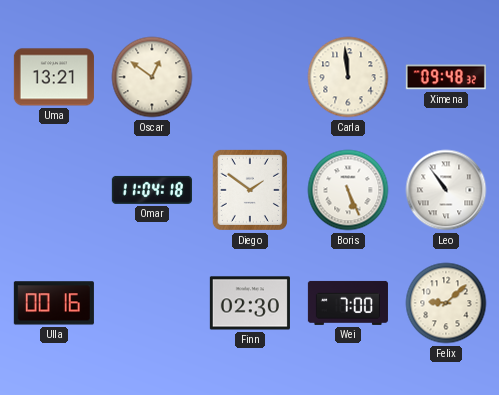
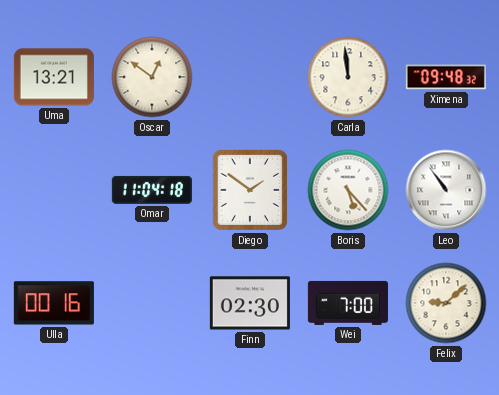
Boris: 5:26 -> 5:23
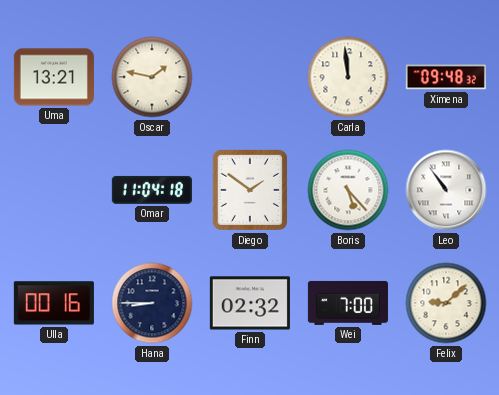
Oscar: 12:51 -> 1:47
Hana: none -> 8:45
Finn: 02:30 -> 02:32
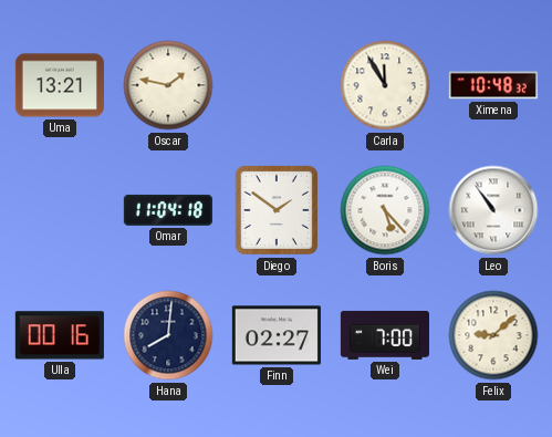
Carla: 11:59 -> 11:55
Ximena: 09:48 -> 10:48
Hana: 8:45 -> 8:01
Finn: 02:32 -> 02:27
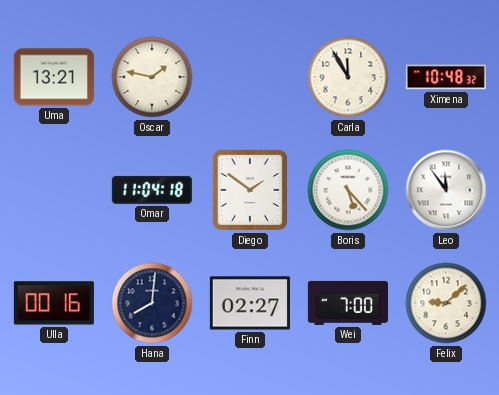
Leo: 10:54 -> 11:54
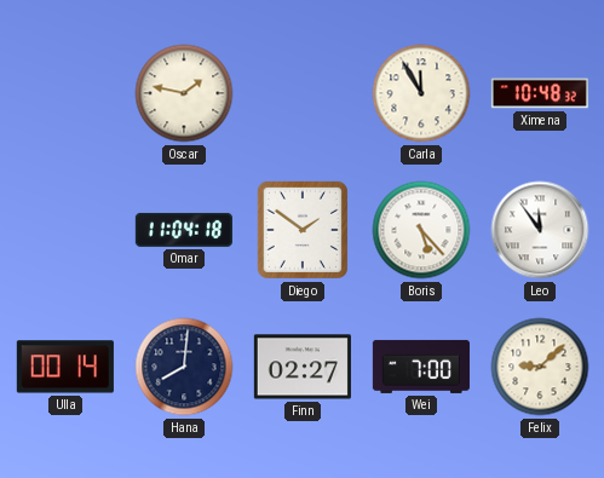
Uma: 13:21 -> none
Ulla: 00:16 -> 00:14
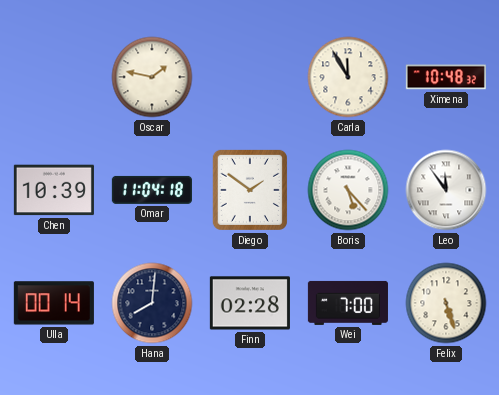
Chen: none -> 10:39
Finn: 02:27 -> 02:28
Felix: 9:08 -> 5:27
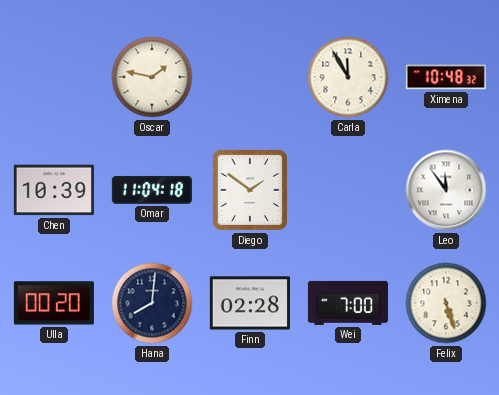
Boris: 5:23 -> none
Ulla: 00:14 -> 00:20
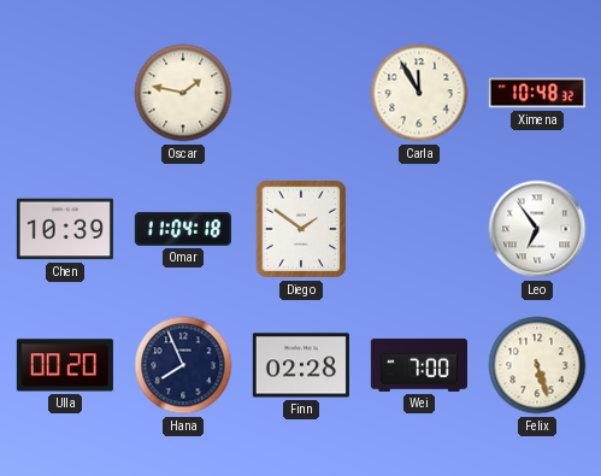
Leo: 11:54 -> 6:54
Hana: 8:01 -> 7:56
